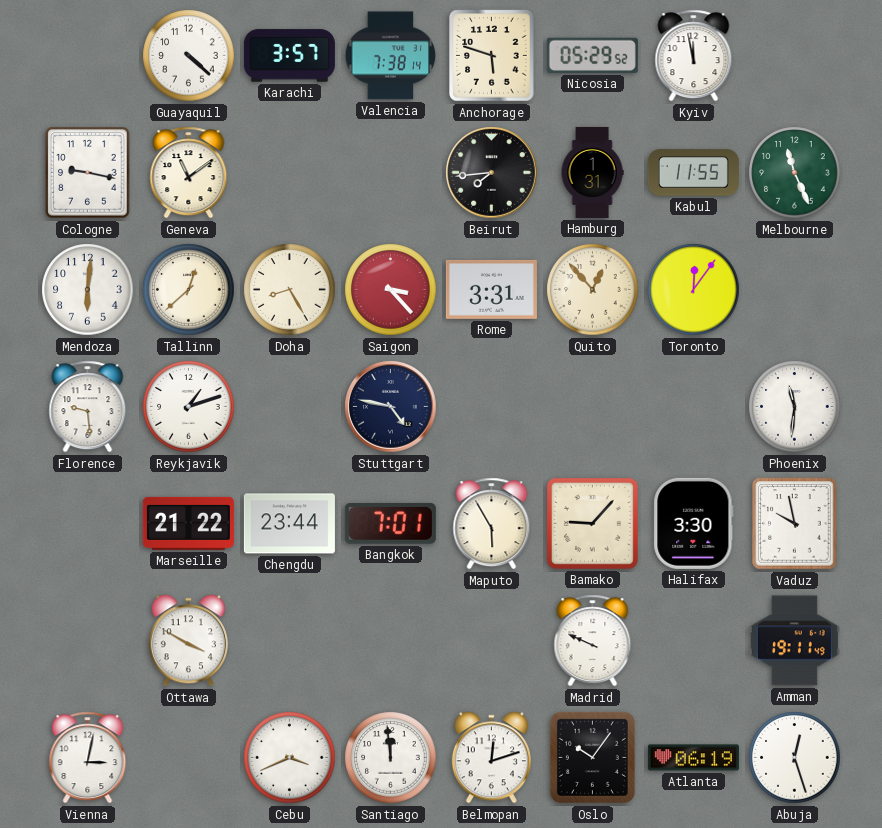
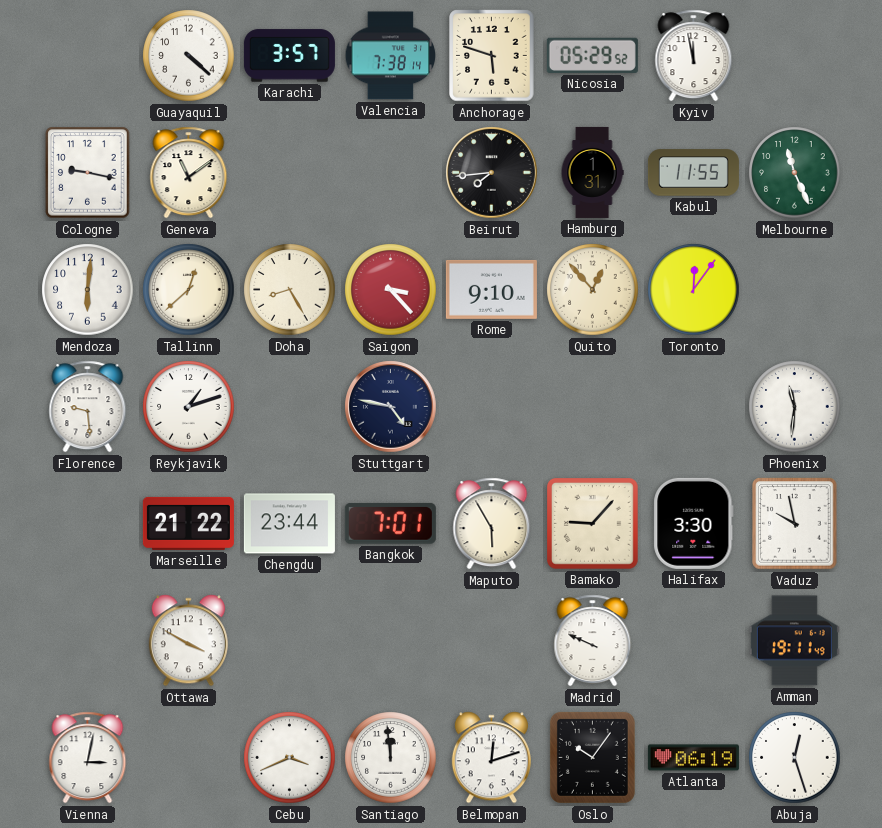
Rome: 3:31 -> 9:10
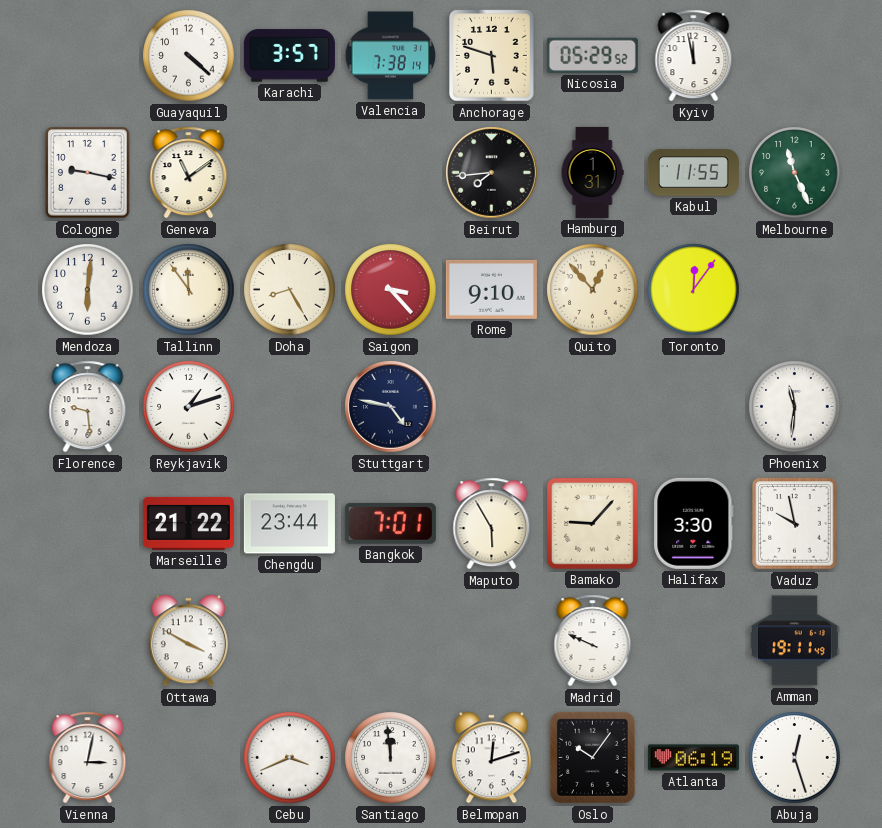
Tallinn: 12:38 -> 11:54
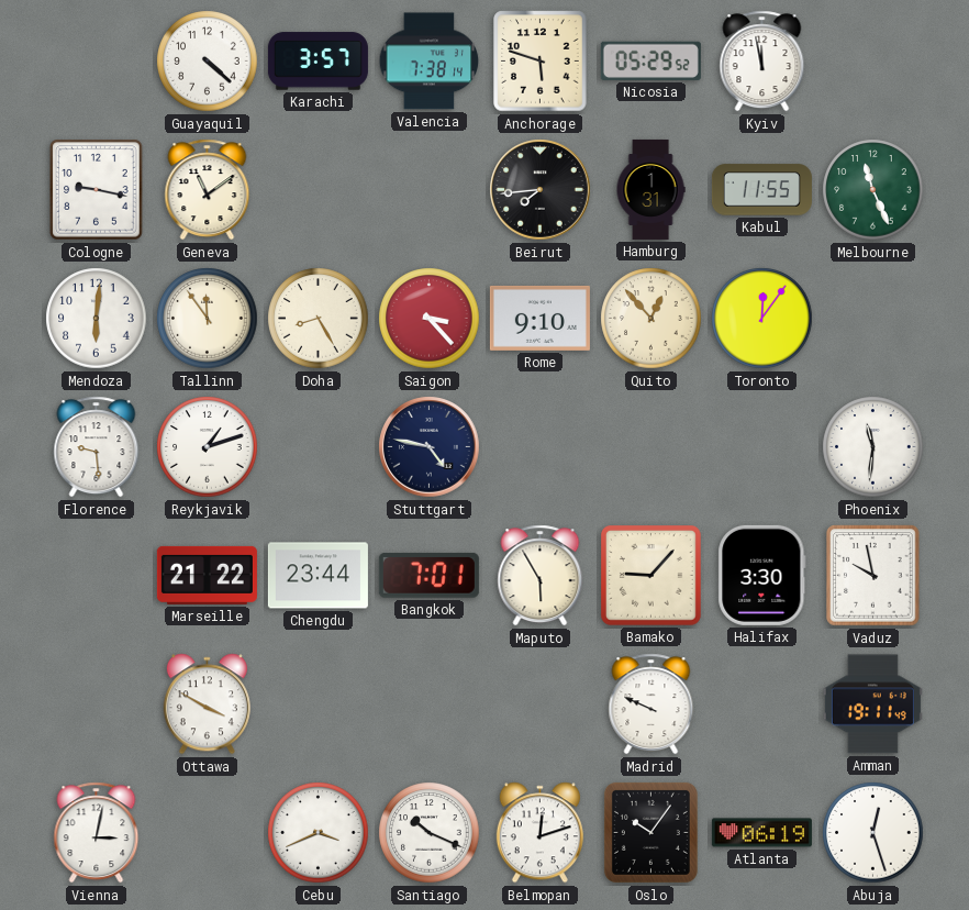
Santiago: 11:59 -> 10:19
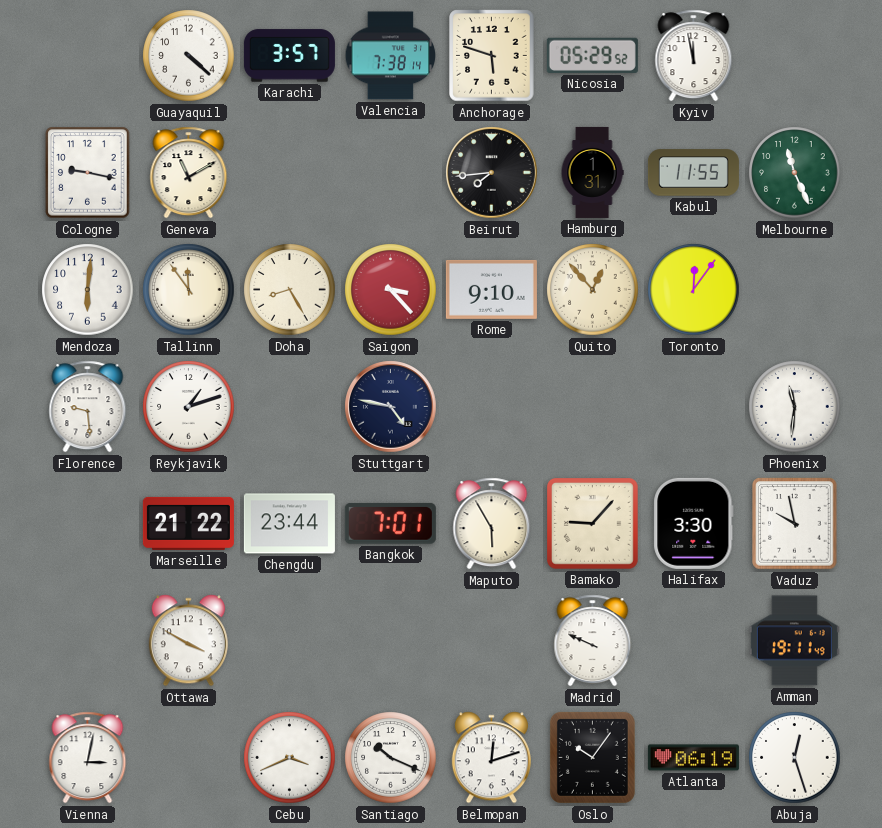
Geneva: 11:09 -> 11:10
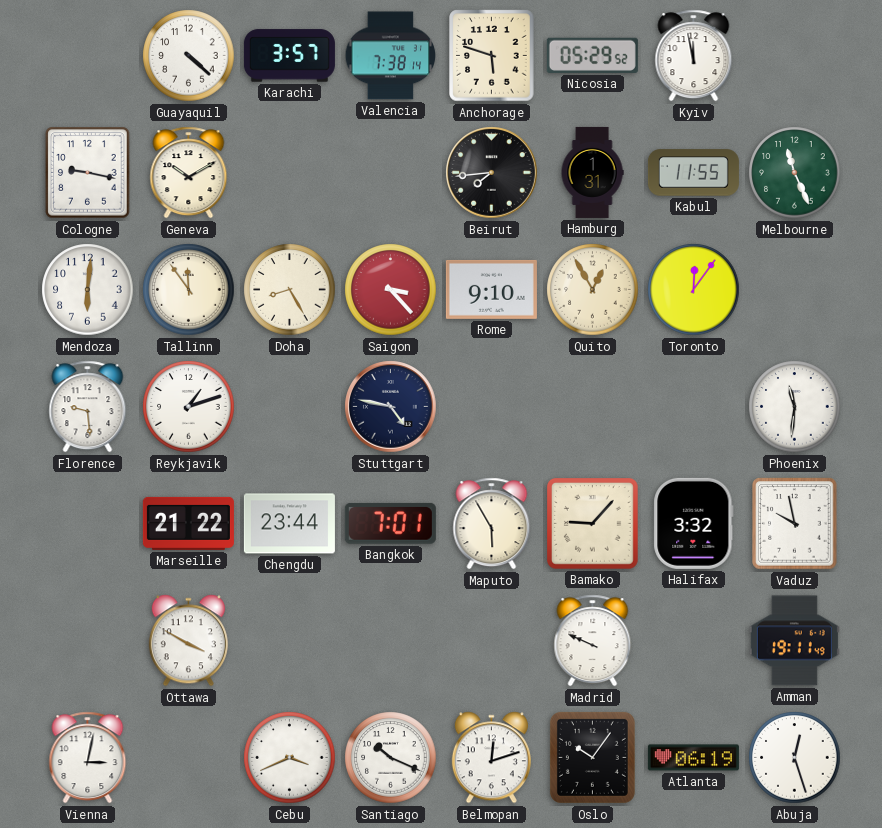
Geneva: 11:10 -> 10:10
Quito: 12:53 -> 12:55
Halifax: 3:30 -> 3:32
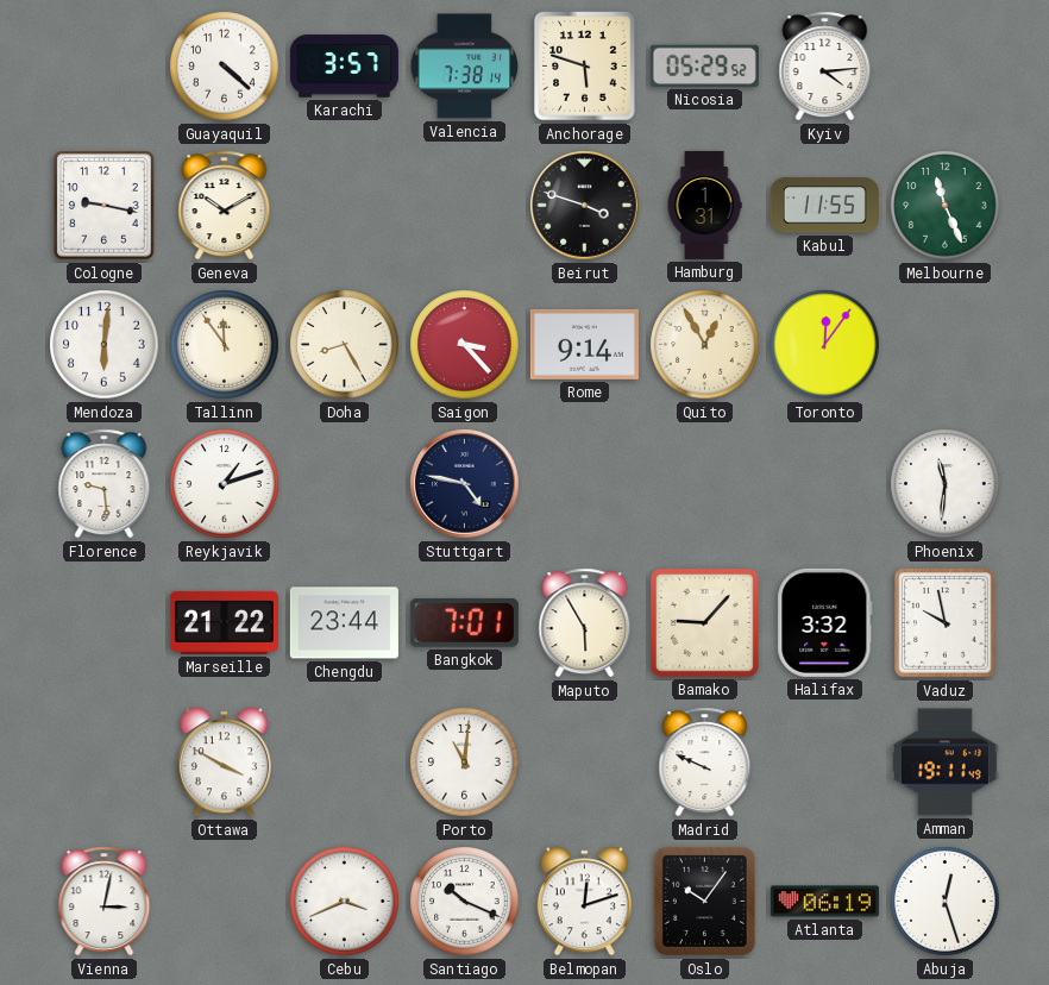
Kyiv: 11:58 -> 4:14
Beirut: 7:44 -> 3:48
Rome: 9:10 -> 9:14
Porto: none -> 11:01
